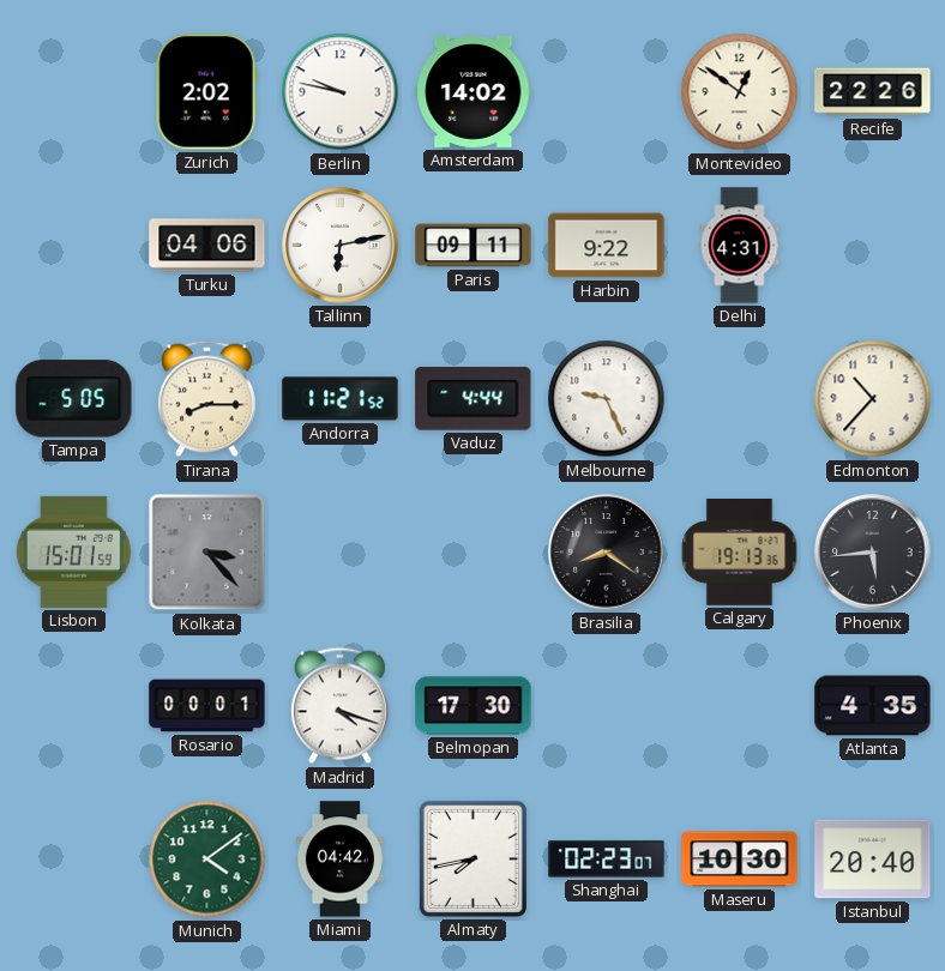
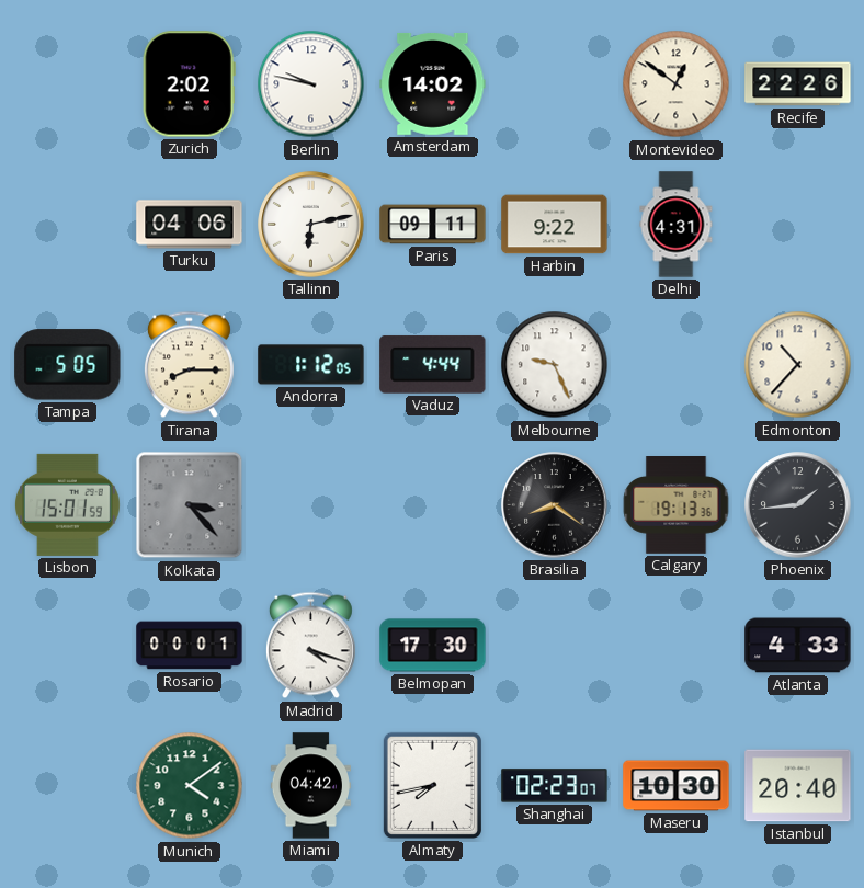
Andorra: 11:21 -> 1:12
Phoenix: 5:44 -> 1:44
Atlanta: 4:35 -> 4:33
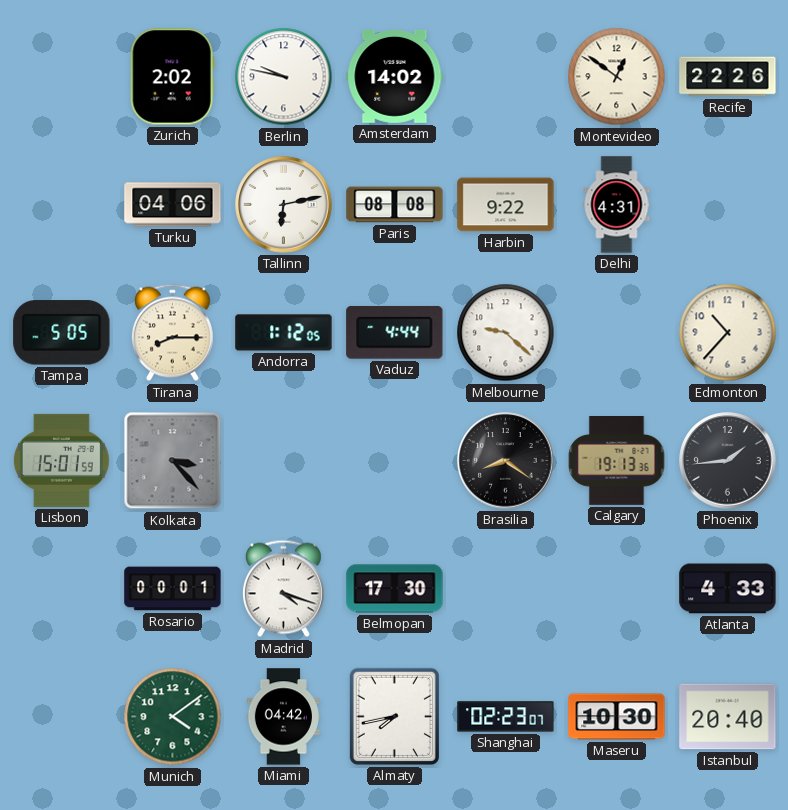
Paris: 09:11 -> 08:08
Melbourne: 9:26 -> 9:22
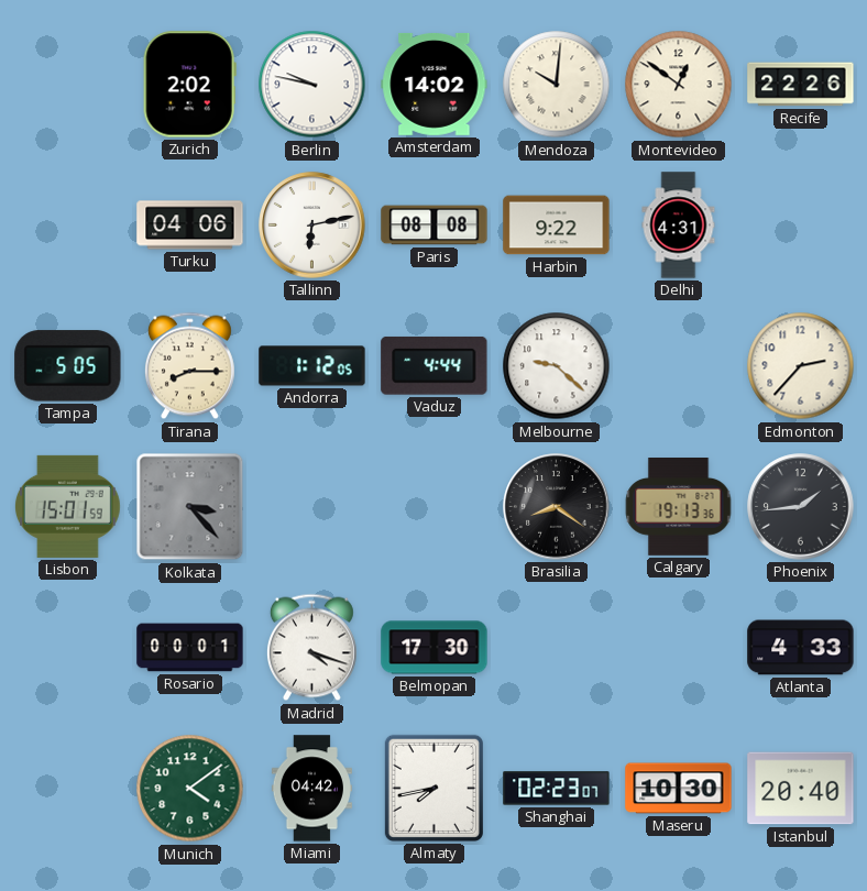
Mendoza: none -> 10:01
Edmonton: 10:37 -> 2:37
